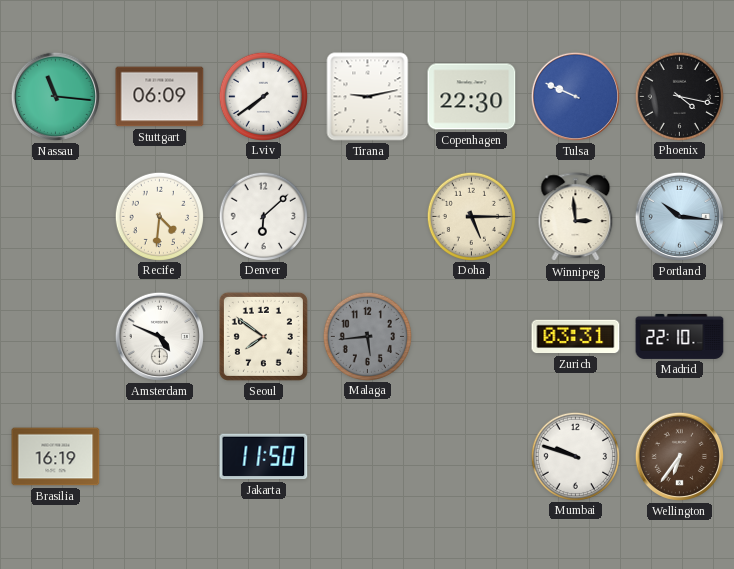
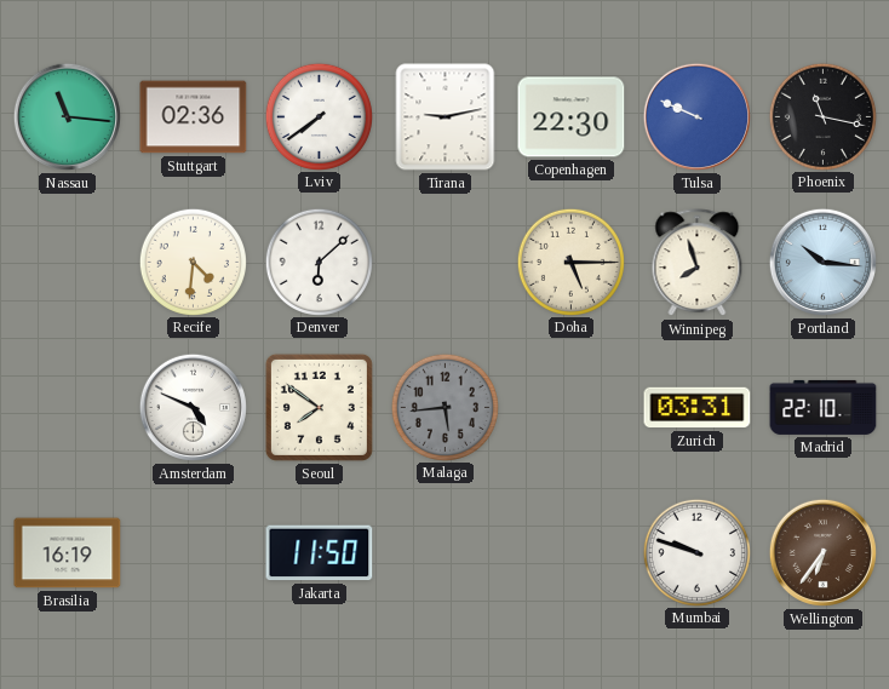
Stuttgart: 06:09 -> 02:36
Phoenix: 4:17 -> 11:17
Winnipeg: 2:59 -> 7:57
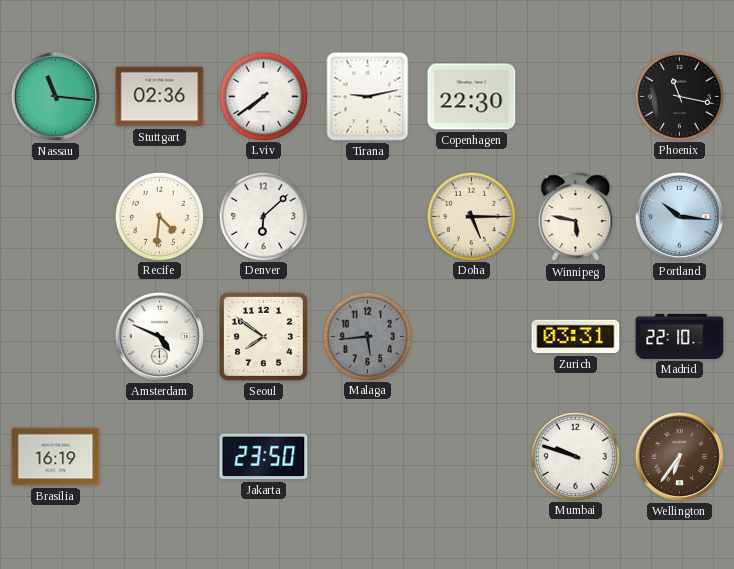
Tulsa: 9:49 -> none
Winnipeg: 7:57 -> 5:47
Jakarta: 11:50 -> 23:50
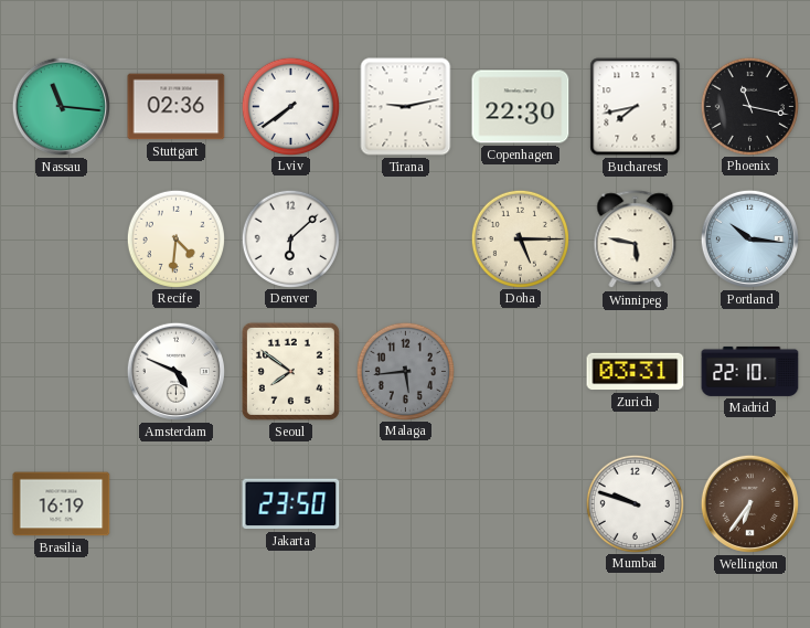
Bucharest: none -> 7:43
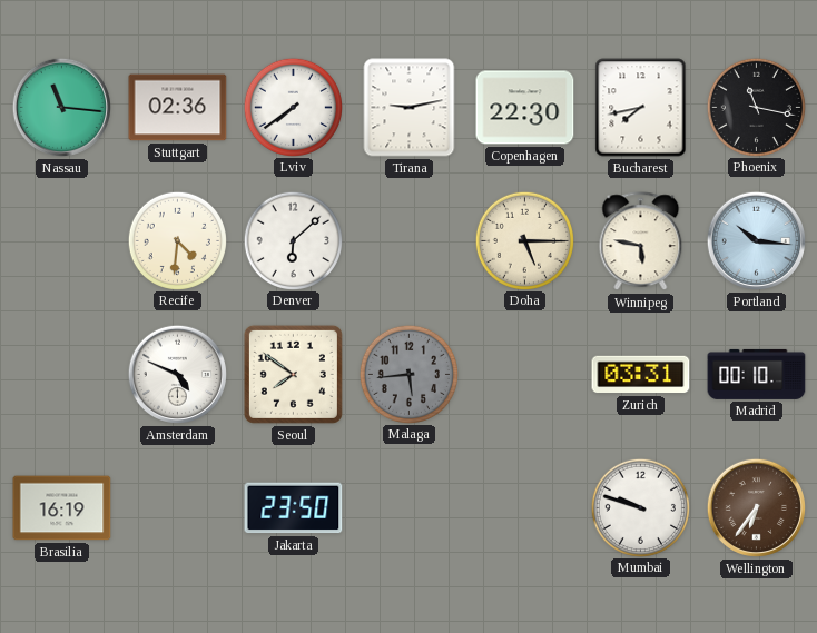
Madrid: 22:10 -> 00:10
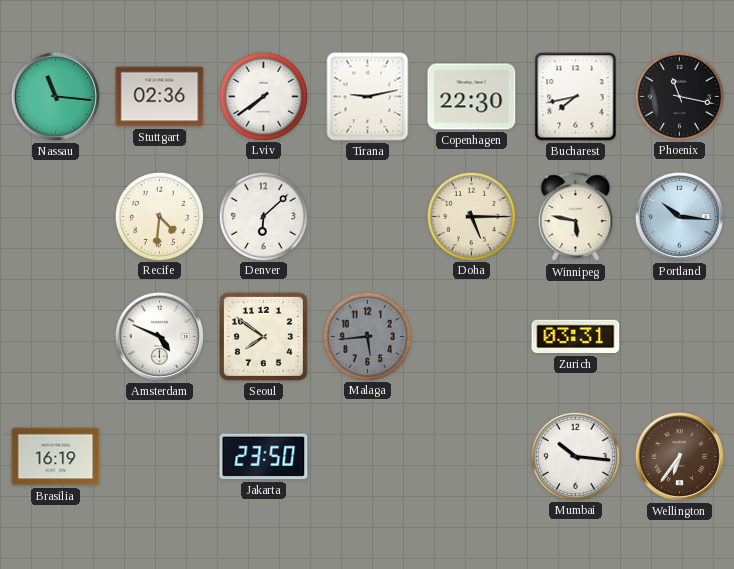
Madrid: 00:10 -> none
Mumbai: 9:48 -> 10:16
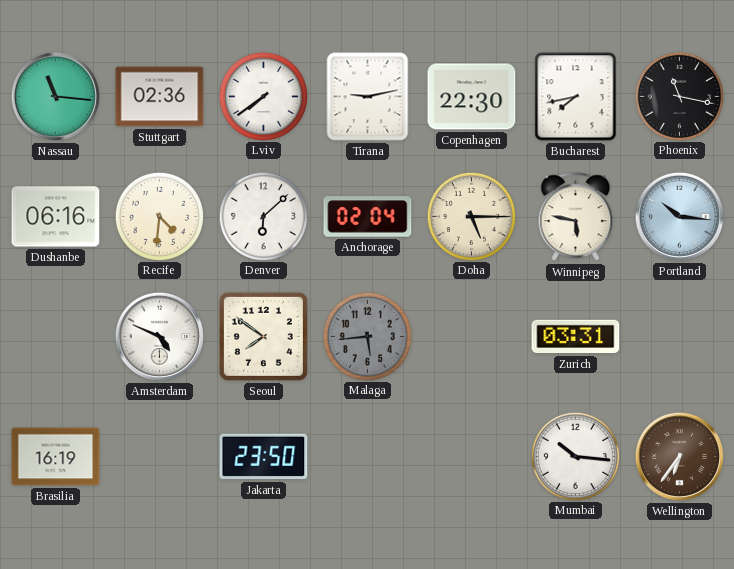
Dushanbe: none -> 06:16
Anchorage: none -> 02:04
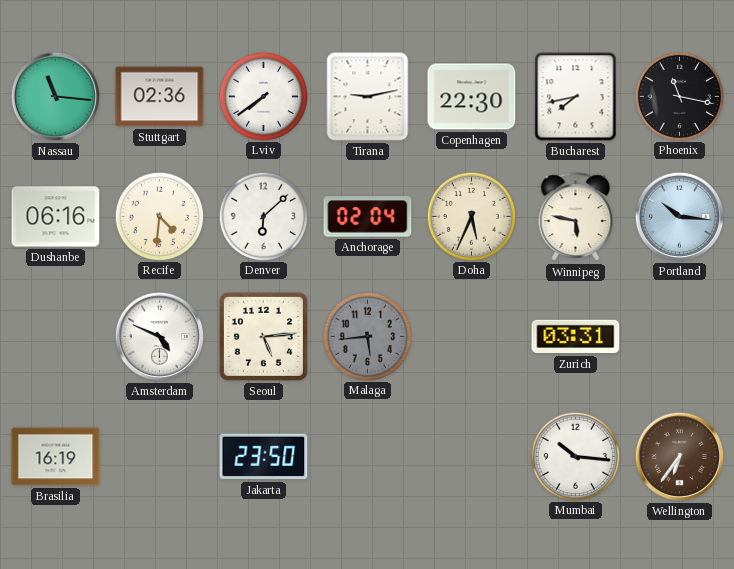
Doha: 5:15 -> 5:34
Seoul: 7:51 -> 5:14
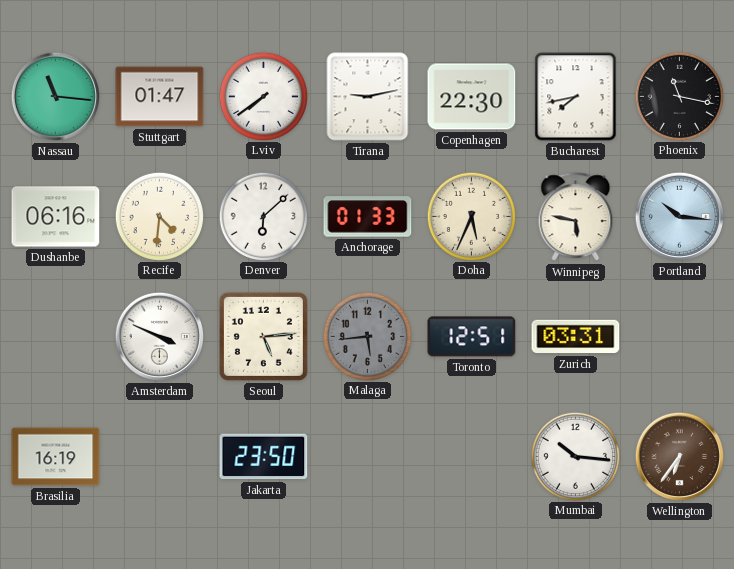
Stuttgart: 02:36 -> 01:47
Anchorage: 02:04 -> 01:33
Amsterdam: 4:49 -> 3:49
Toronto: none -> 12:51
